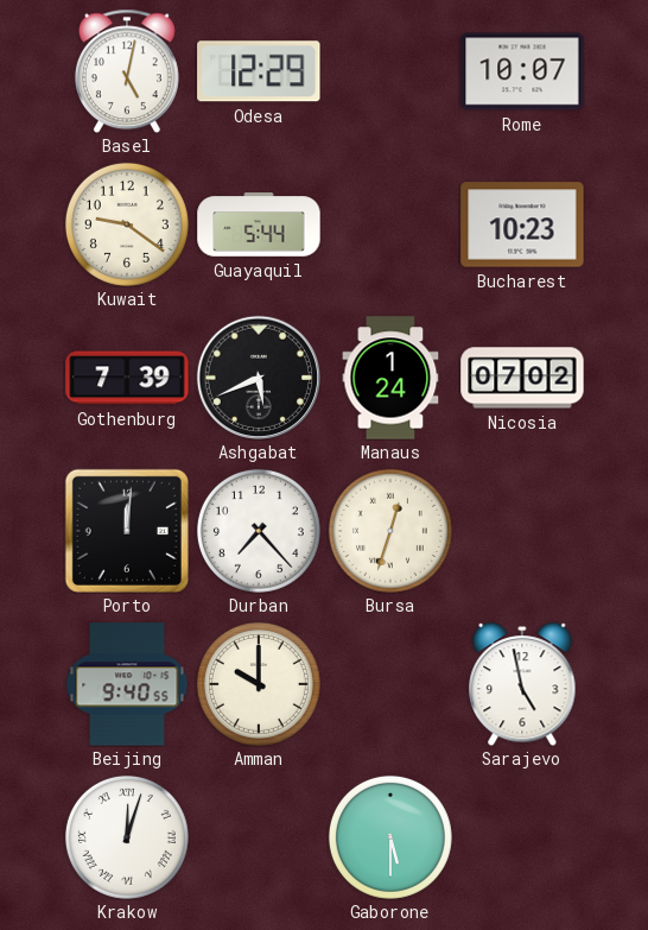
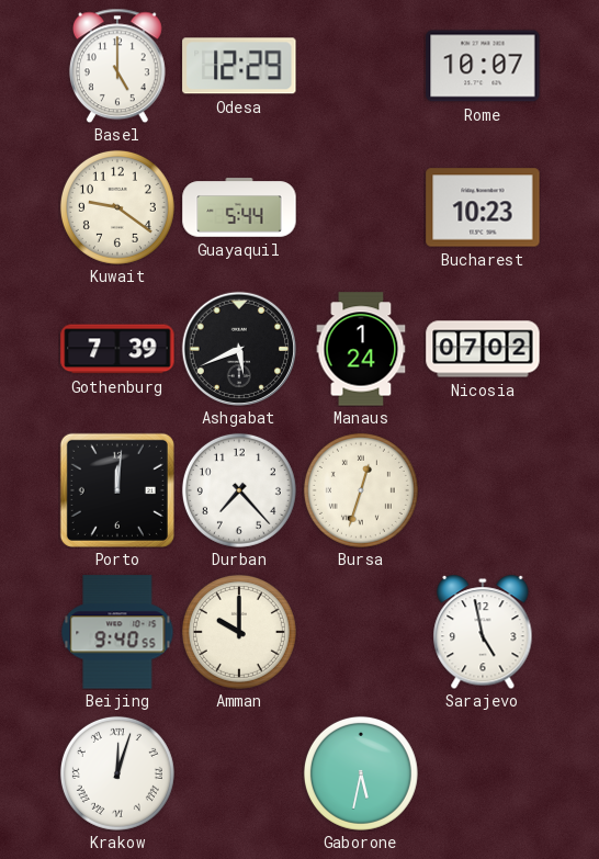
Basel: 5:02 -> 5:00
Gaborone: 5:30 -> 5:32
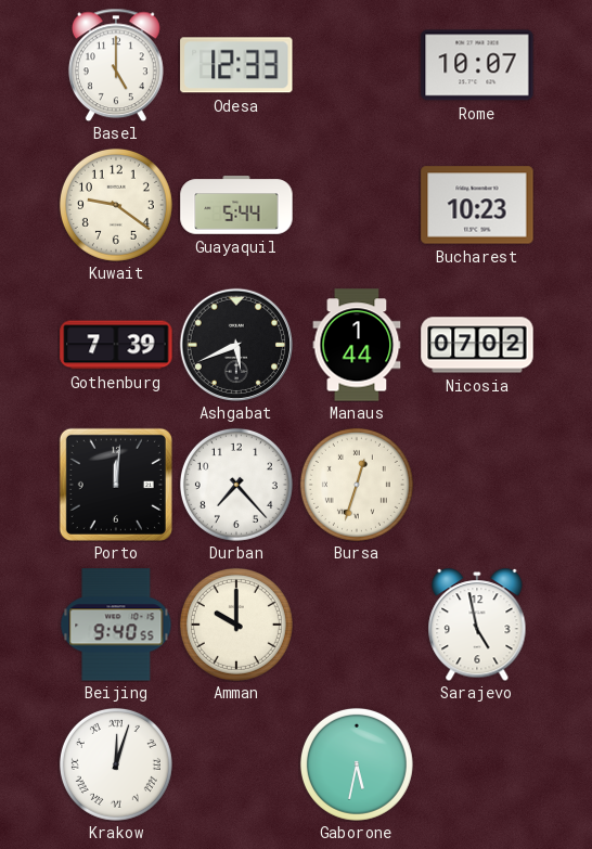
Odesa: 12:29 -> 12:33
Manaus: 1:24 -> 1:44
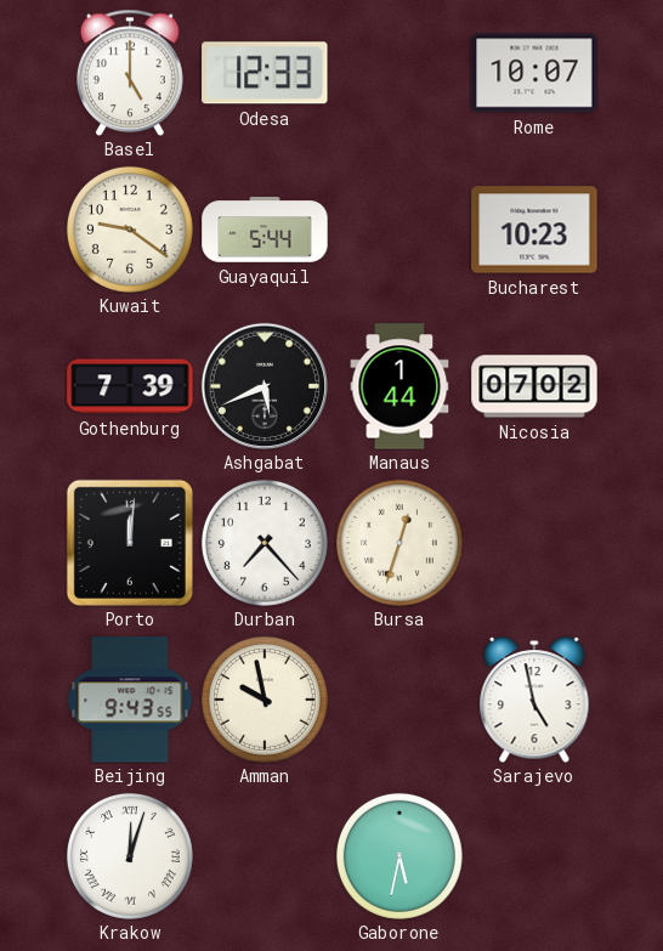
Beijing: 9:40 -> 9:43
Amman: 10:00 -> 9:58
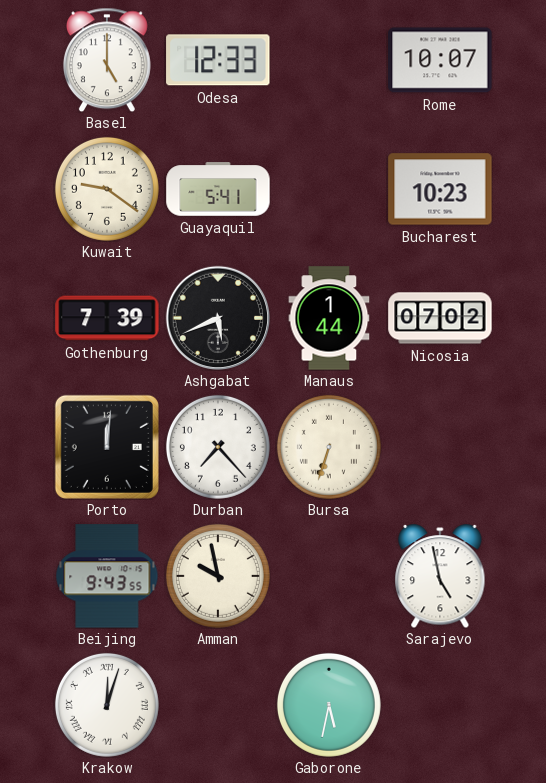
Guayaquil: 5:44 -> 5:41
Bursa: 12:33 -> 6:33
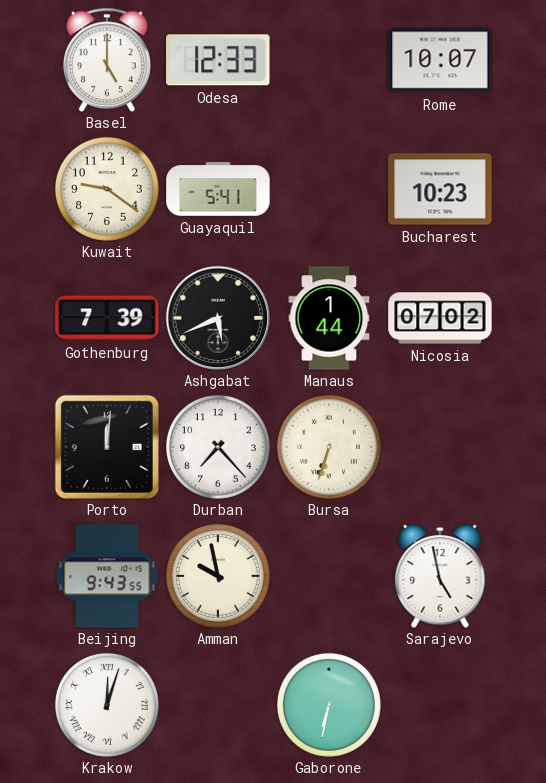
Gaborone: 5:32 -> 6:32
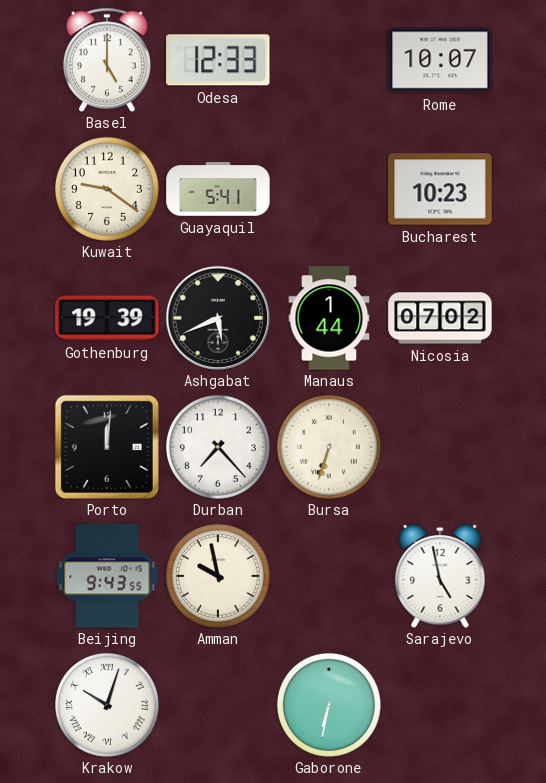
Gothenburg: 7:39 -> 19:39
Krakow: 12:03 -> 10:03
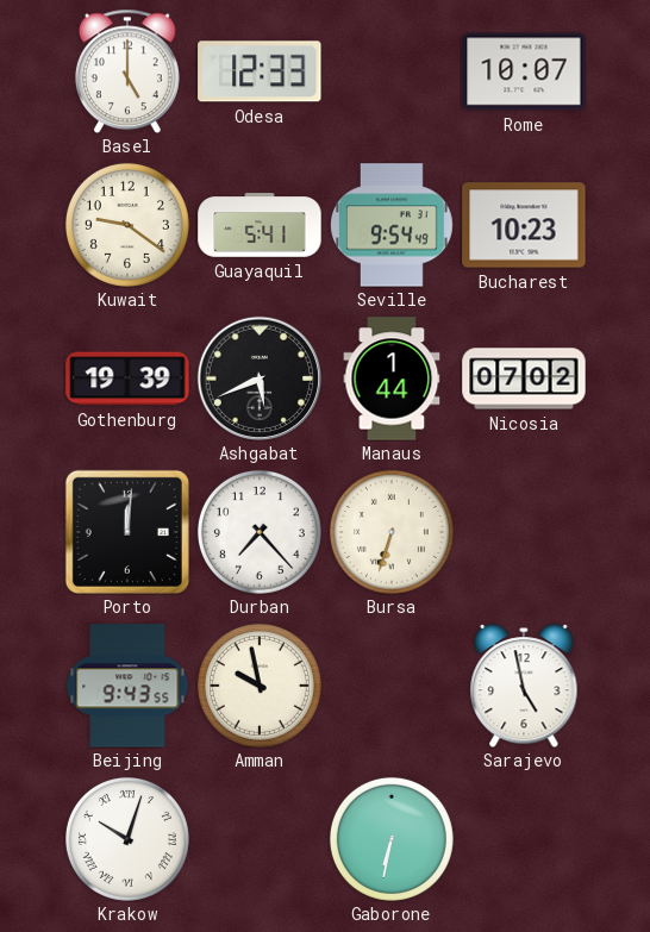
Seville: none -> 9:54
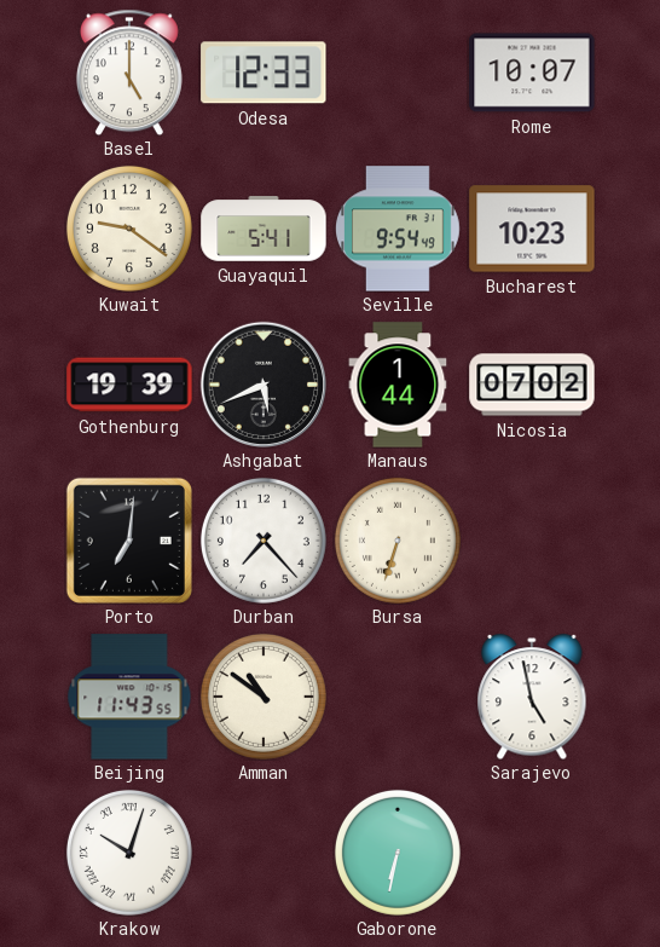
Porto: 12:01 -> 7:01
Beijing: 9:43 -> 11:43
Amman: 9:58 -> 10:51
